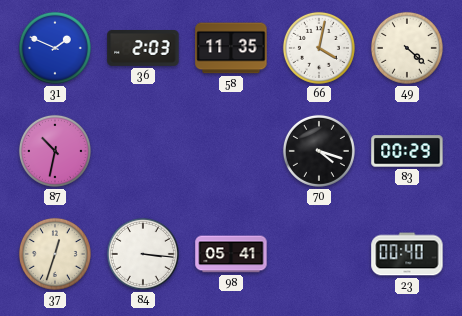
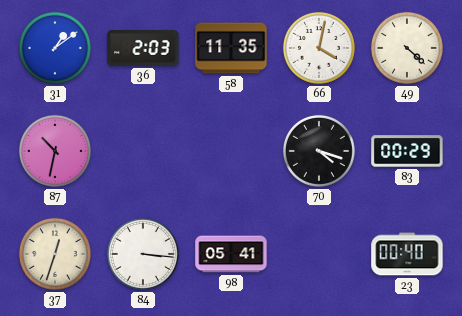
31: 1:49 -> 1:09
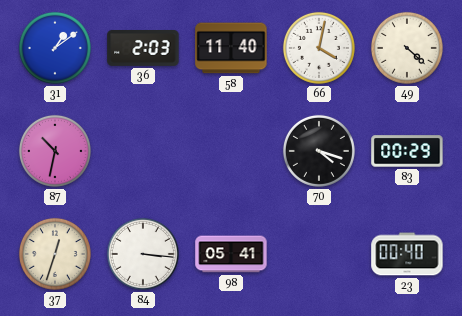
58: 11:35 -> 11:40
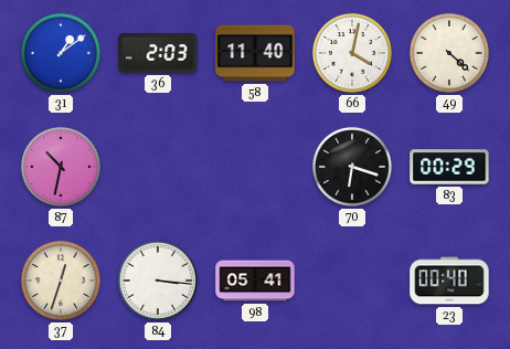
70: 4:18 -> 6:18
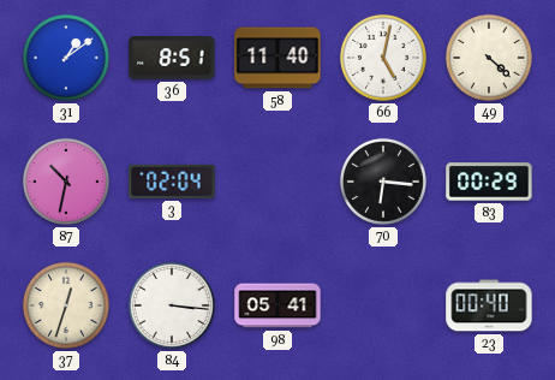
36: 2:03 -> 8:51
66: 4:02 -> 5:02
3: none -> 02:04
70: 6:18 -> 6:16
